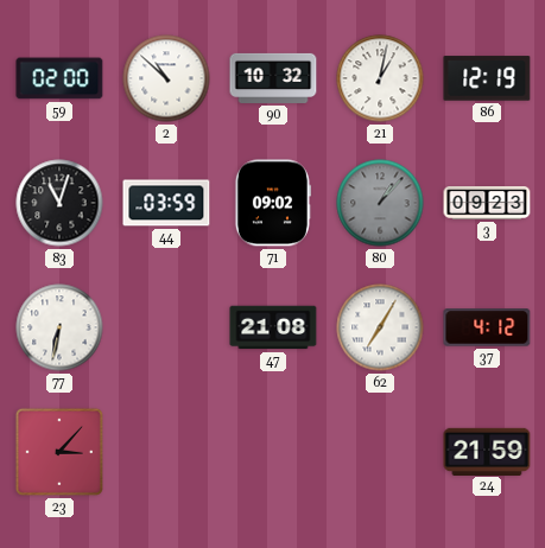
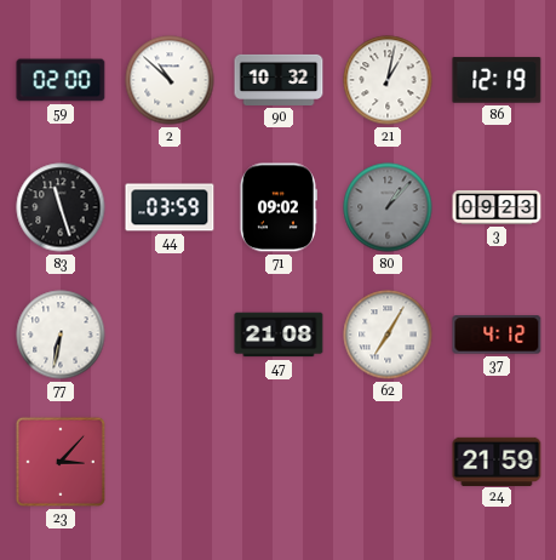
83: 11:03 -> 11:27
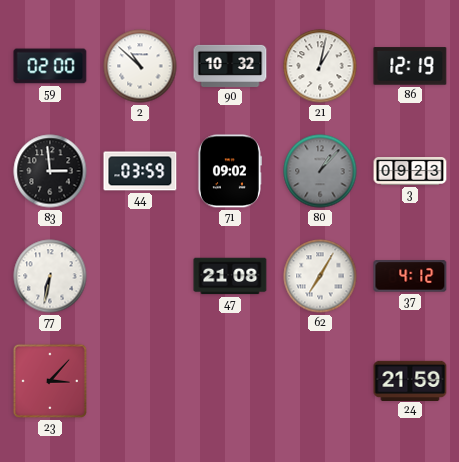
83: 11:27 -> 2:59
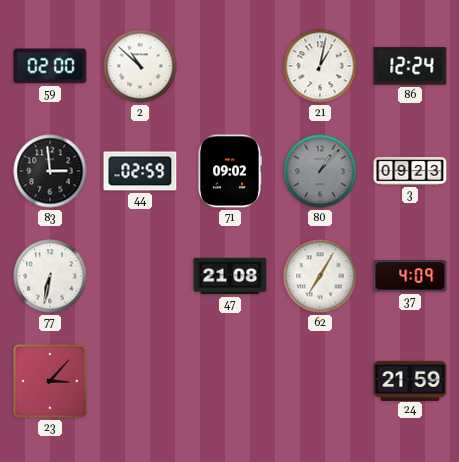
90: 10:32 -> none
86: 12:19 -> 12:24
44: 03:59 -> 02:59
37: 4:12 -> 4:09
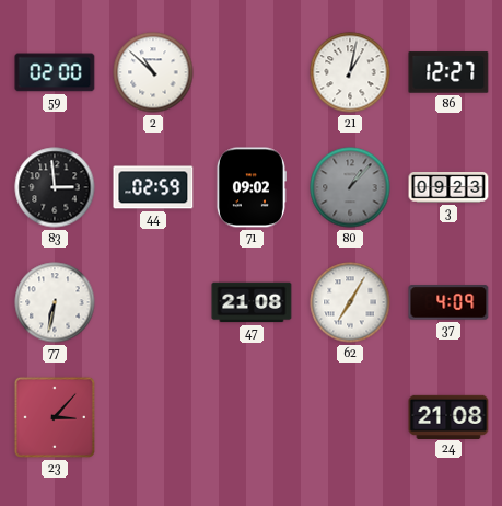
86: 12:24 -> 12:27
24: 21:59 -> 21:08
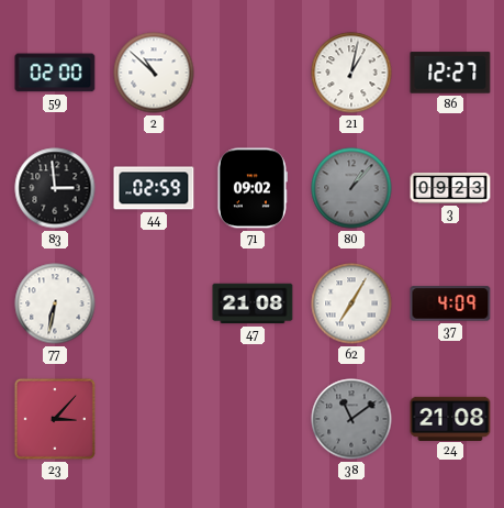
38: none -> 11:09
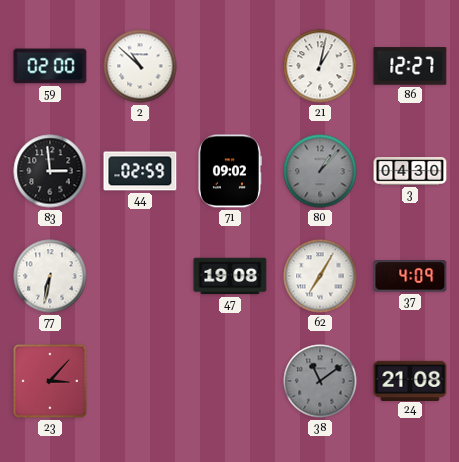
3: 09:23 -> 04:30
47: 21:08 -> 19:08
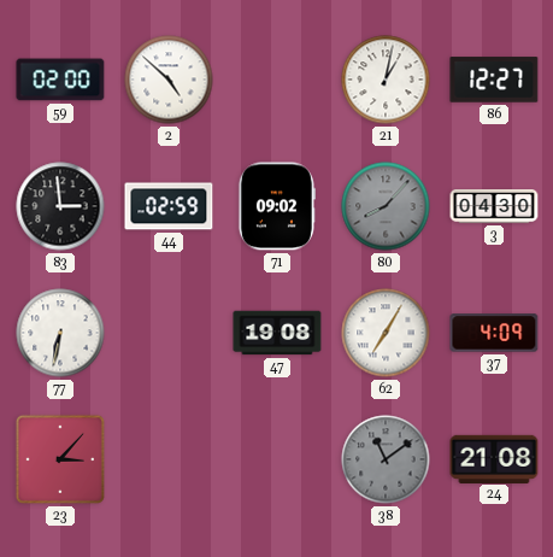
2: 10:52 -> 4:52
80: 1:07 -> 8:07
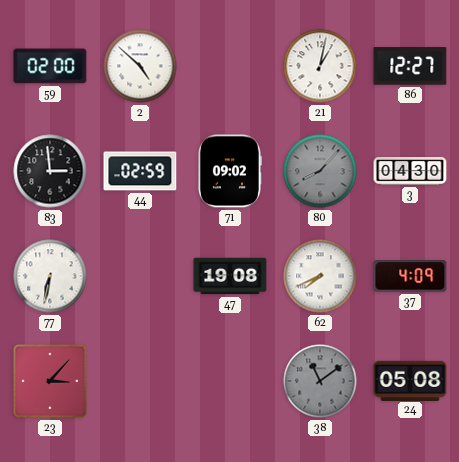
62: 7:05 -> 7:41
24: 21:08 -> 05:08
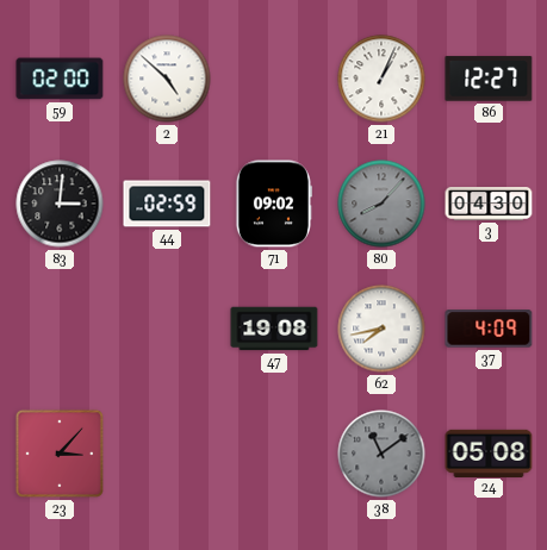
21: 1:02 -> 1:04
83: 2:59 -> 3:01
77: 6:32 -> none
62: 7:41 -> 7:43
